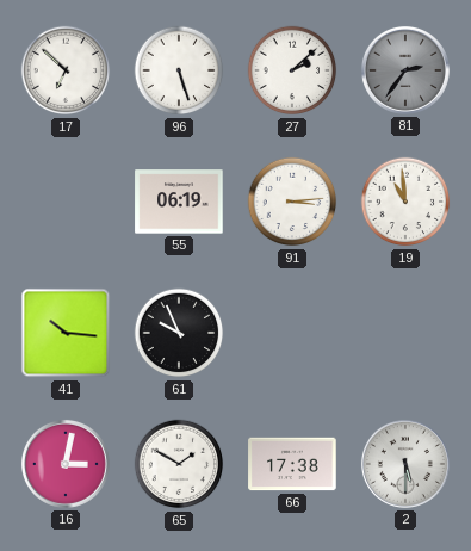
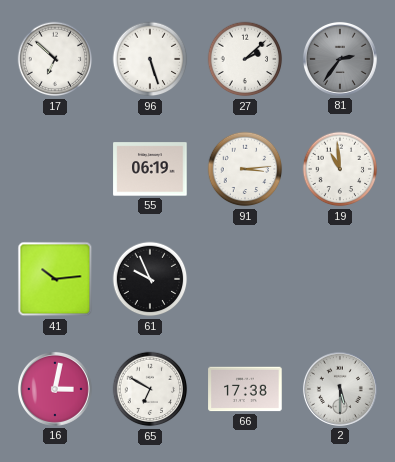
41: 10:16 -> 10:14
65: 1:50 -> 6:50
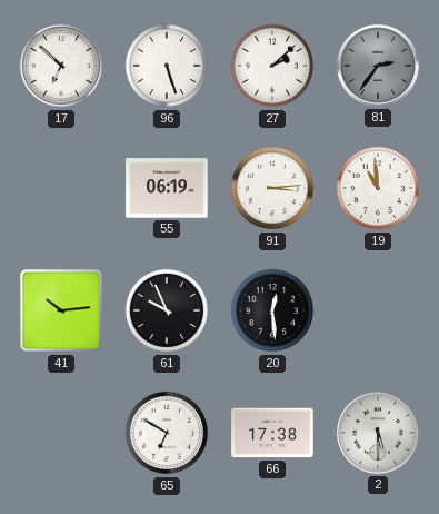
20: none -> 12:29
16: 3:02 -> none
